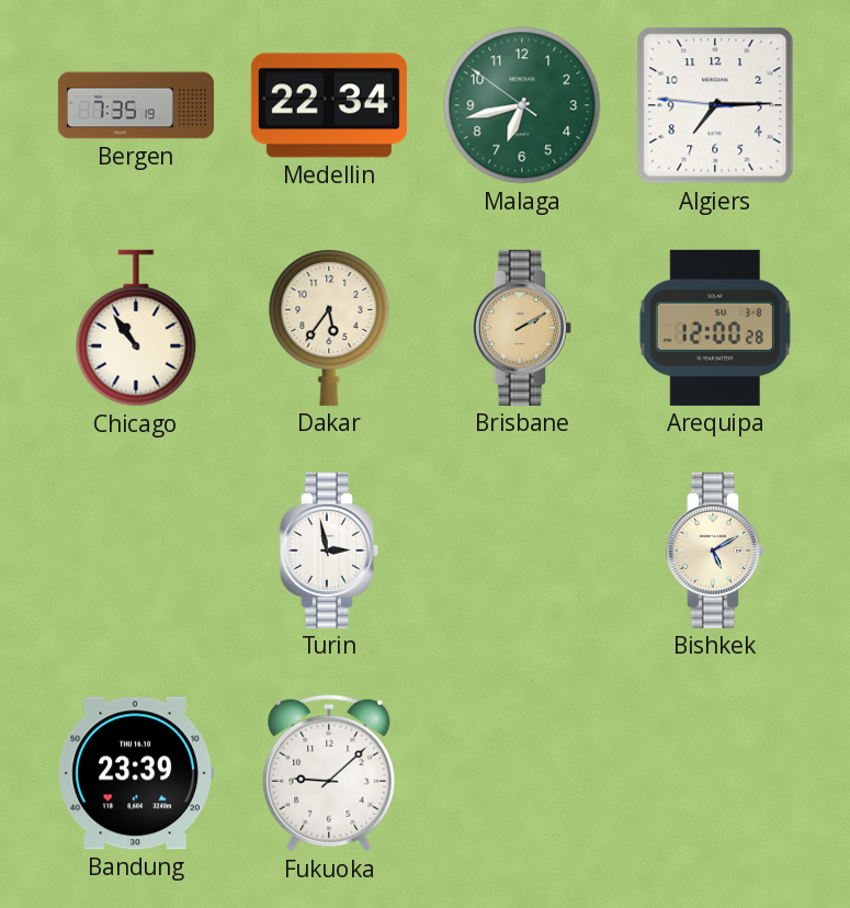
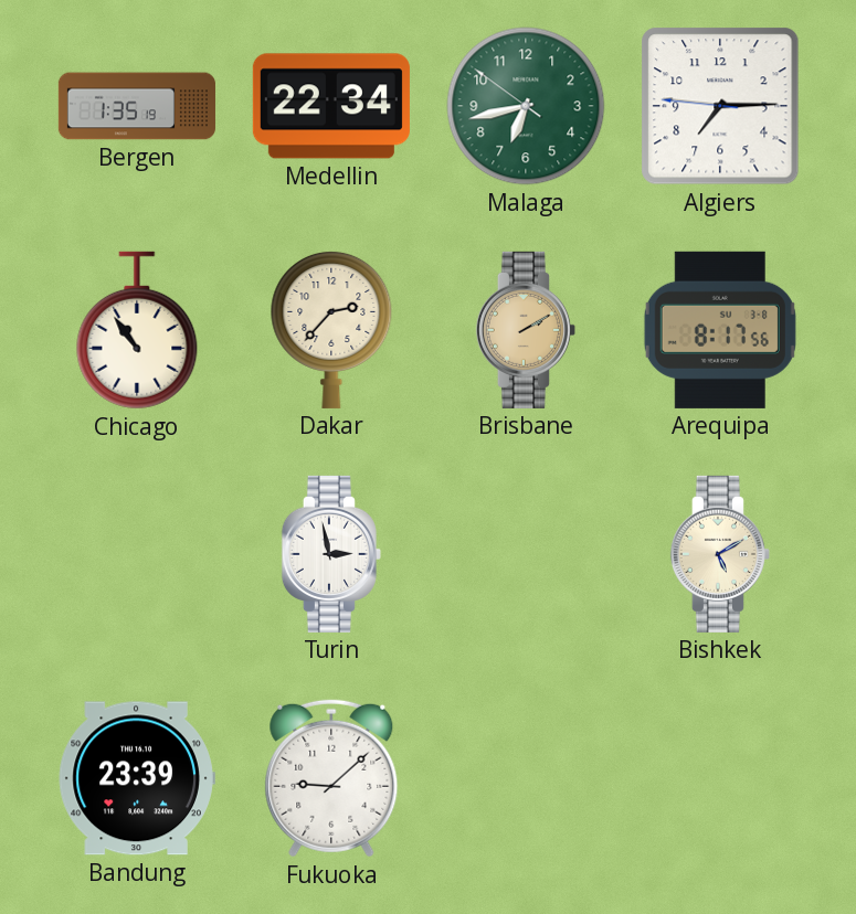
Bergen: 7:35 -> 1:35
Dakar: 5:36 -> 2:37
Arequipa: 12:00 -> 8:17
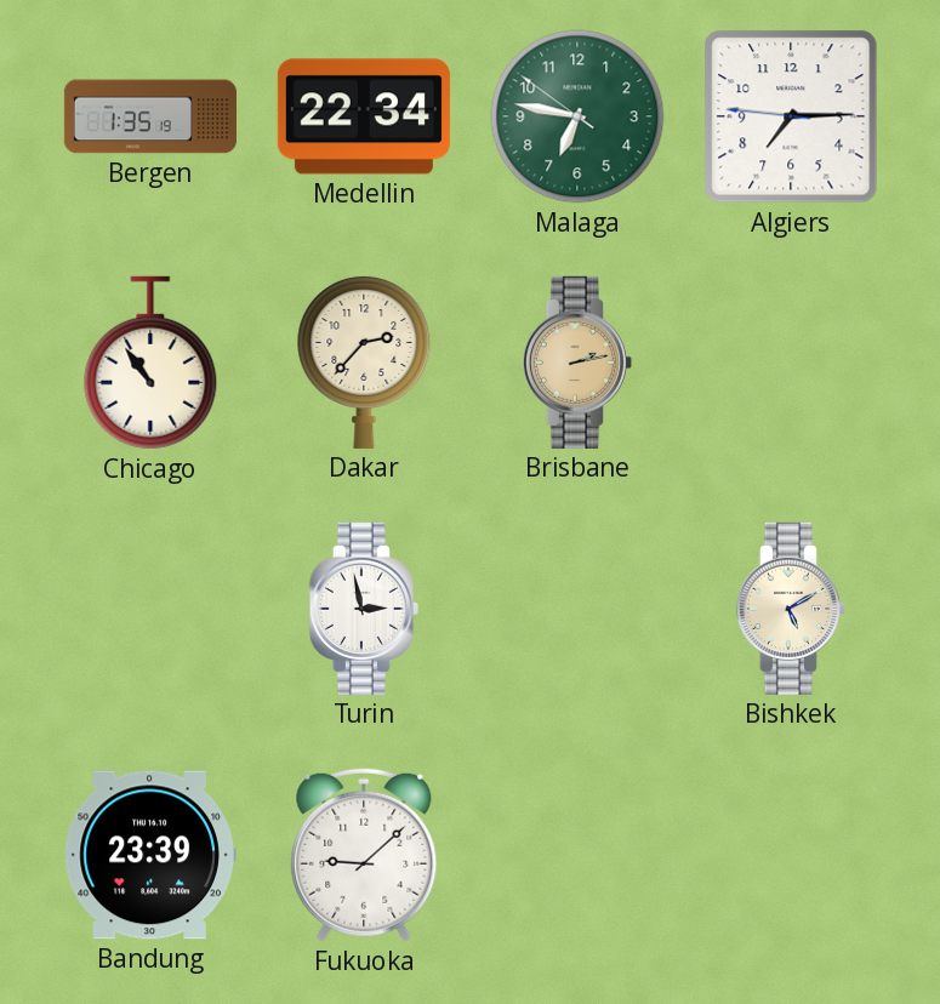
Malaga: 6:42 -> 6:46
Brisbane: 2:10 -> 2:13
Arequipa: 8:17 -> none
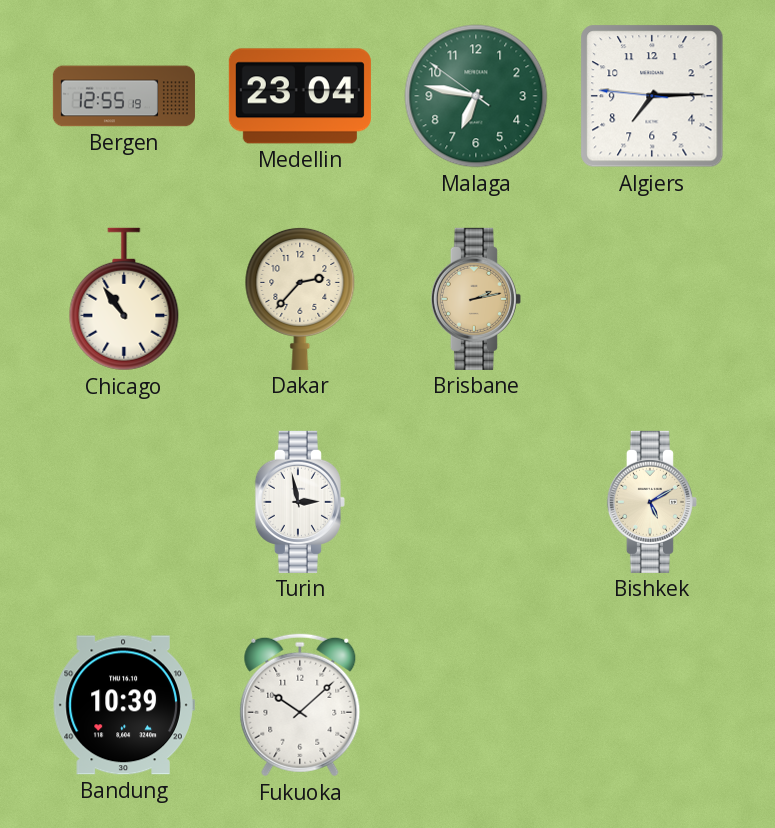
Bergen: 1:35 -> 12:55
Medellin: 22:34 -> 23:04
Bandung: 23:39 -> 10:39
Fukuoka: 9:08 -> 10:08
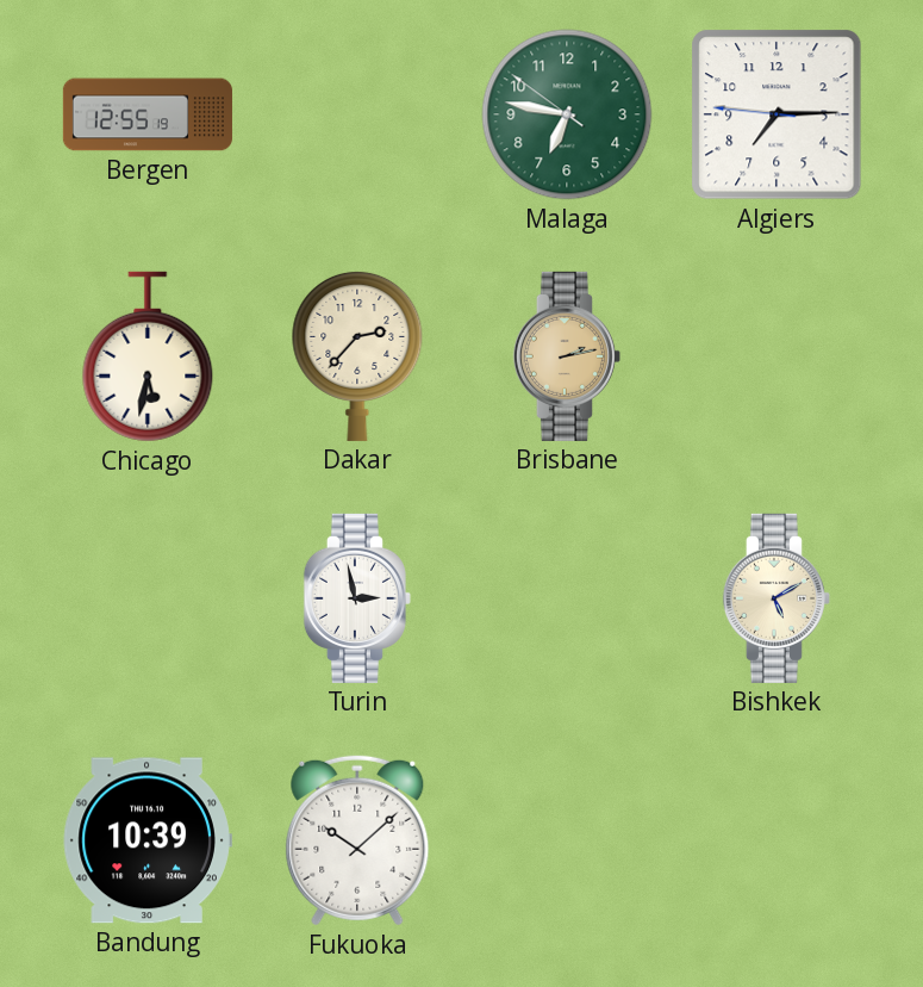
Medellin: 23:04 -> none
Chicago: 10:54 -> 5:32
